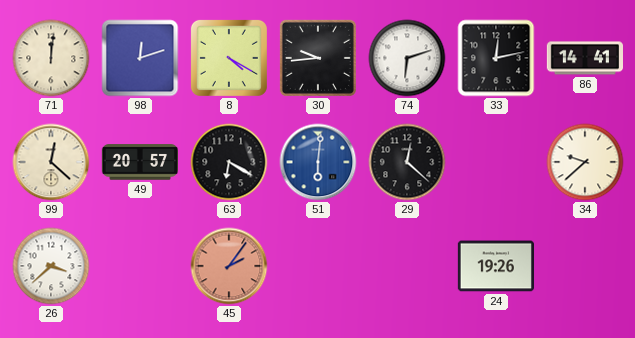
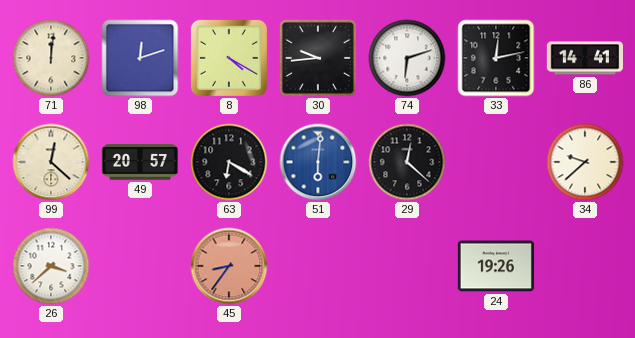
45: 2:06 -> 8:36
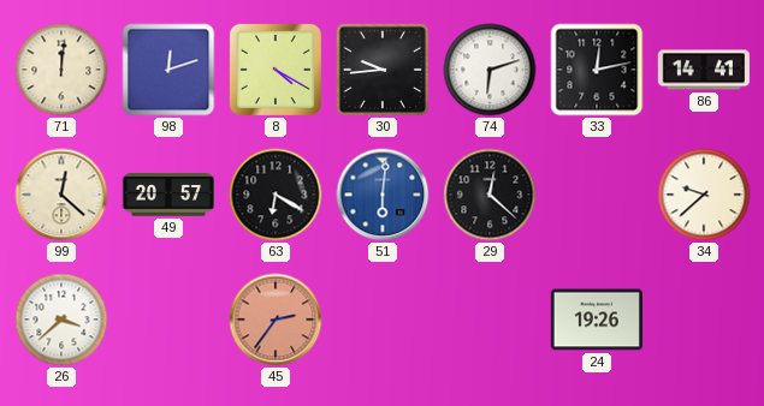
45: 8:36 -> 2:36
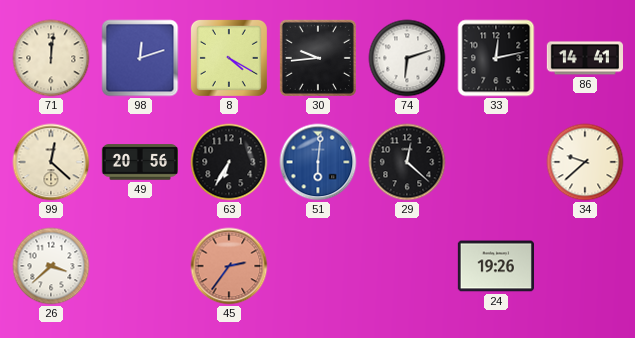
49: 20:57 -> 20:56
63: 6:20 -> 6:35
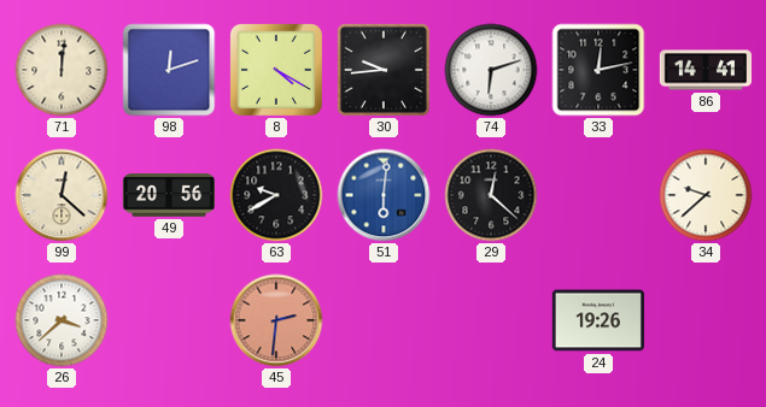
63: 6:35 -> 9:40
45: 2:36 -> 2:31
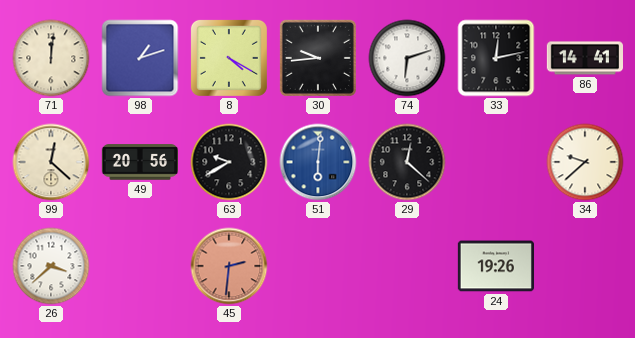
98: 12:12 -> 1:12
